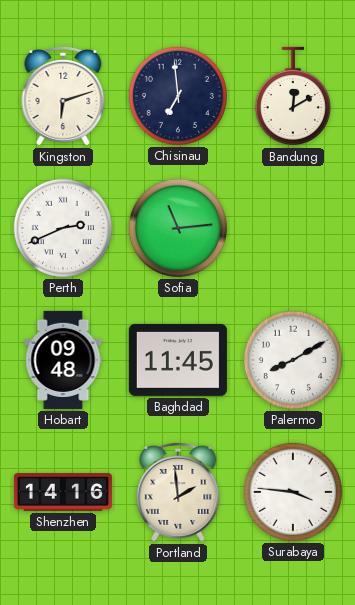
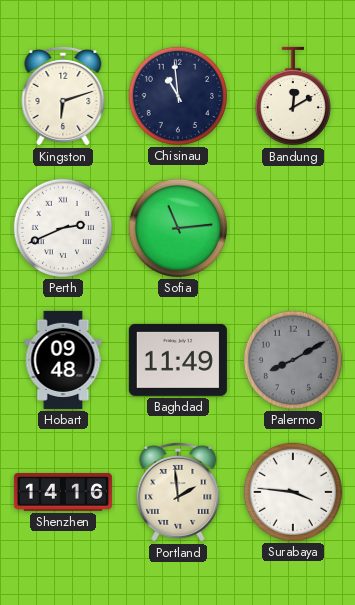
Chisinau: 6:59 -> 10:59
Baghdad: 11:45 -> 11:49
Palermo dial: white -> grey
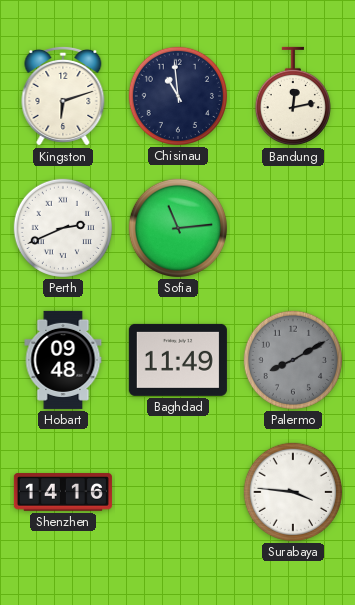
Bandung: 12:10 -> 12:13
Portland: 1:59 -> none
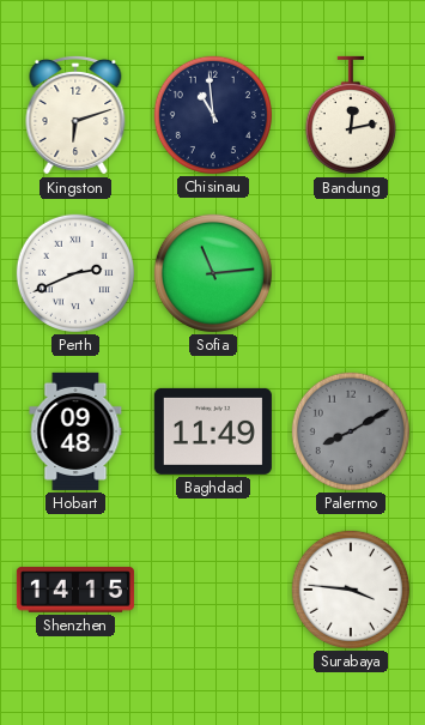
Shenzhen: 14:16 -> 14:15
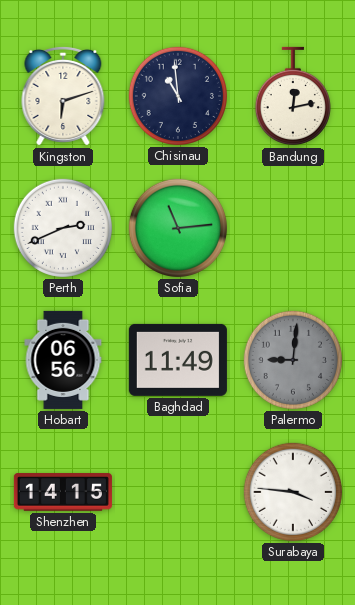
Hobart: 09:48 -> 06:56
Palermo: 8:10 -> 9:01
